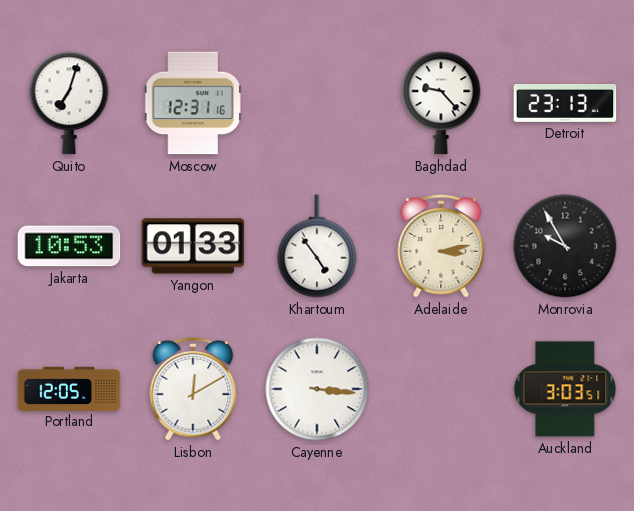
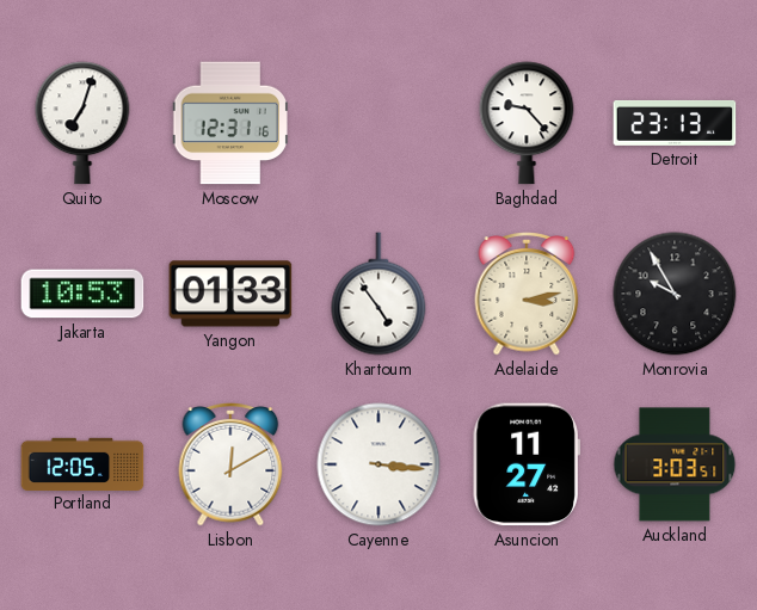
Asuncion: none -> 11:27
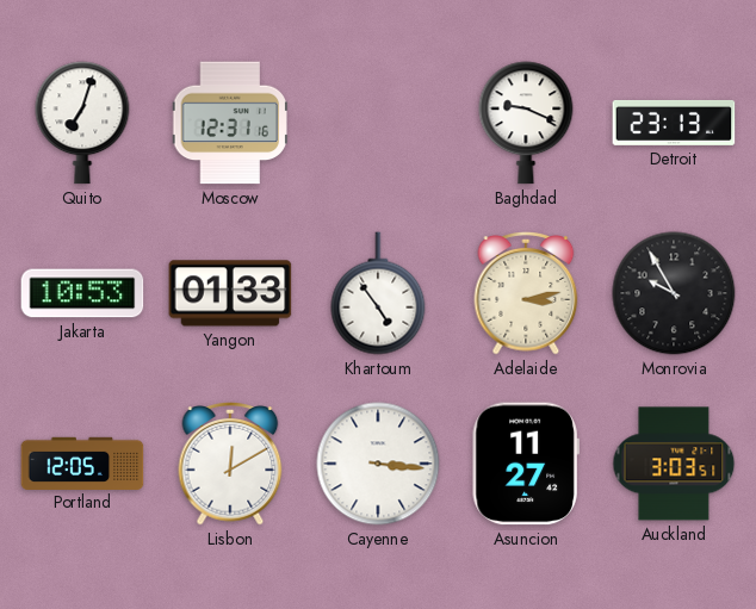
Baghdad: 9:23 -> 9:19
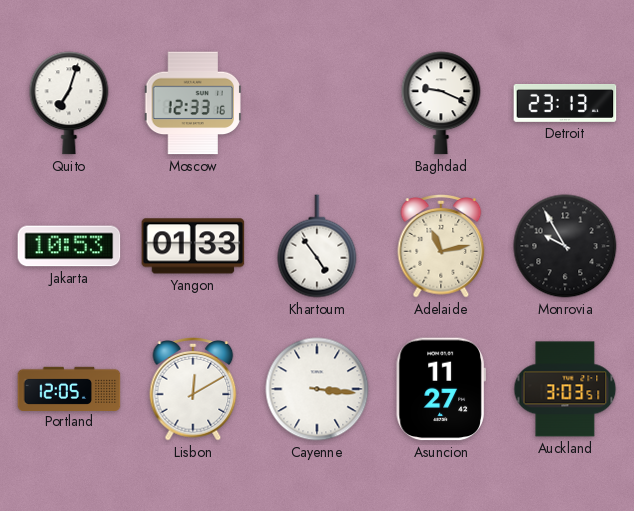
Moscow: 12:31 -> 12:33
Adelaide: 3:13 -> 11:13
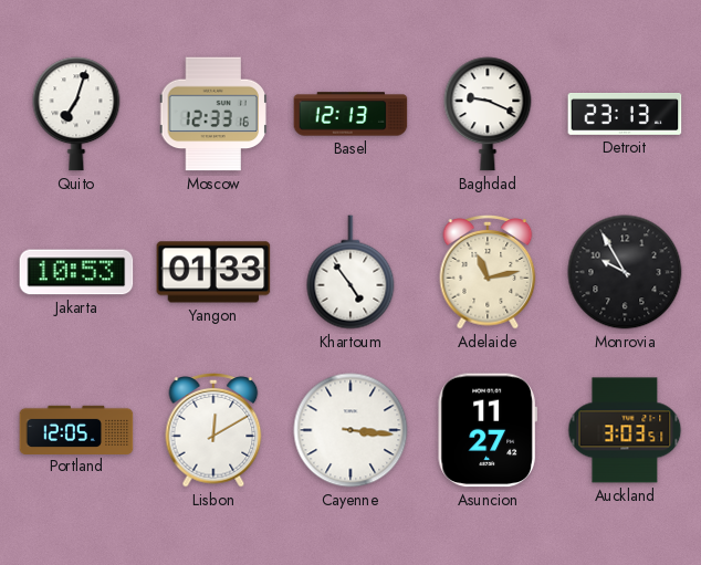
Basel: none -> 12:13
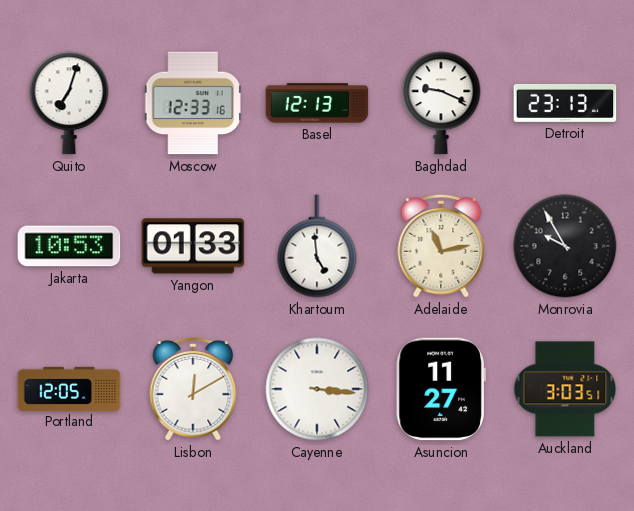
Khartoum: 4:54 -> 4:59
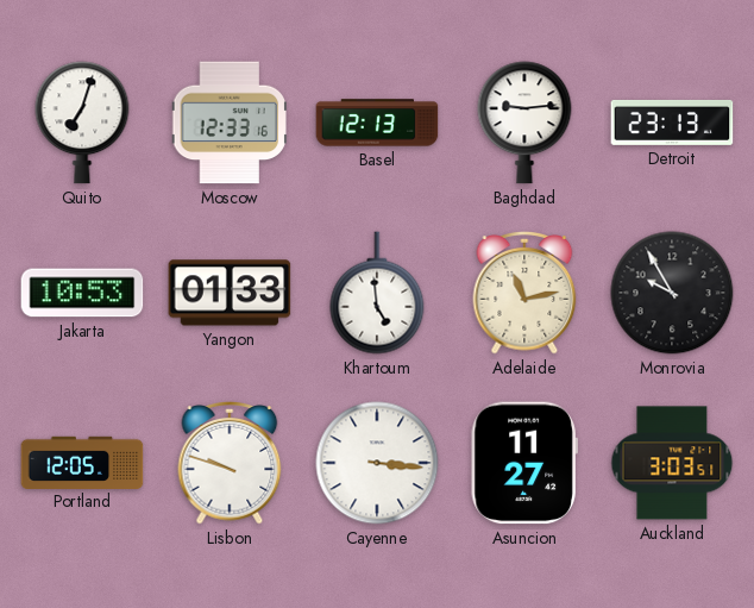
Baghdad: 9:19 -> 9:14
Lisbon: 12:10 -> 9:48
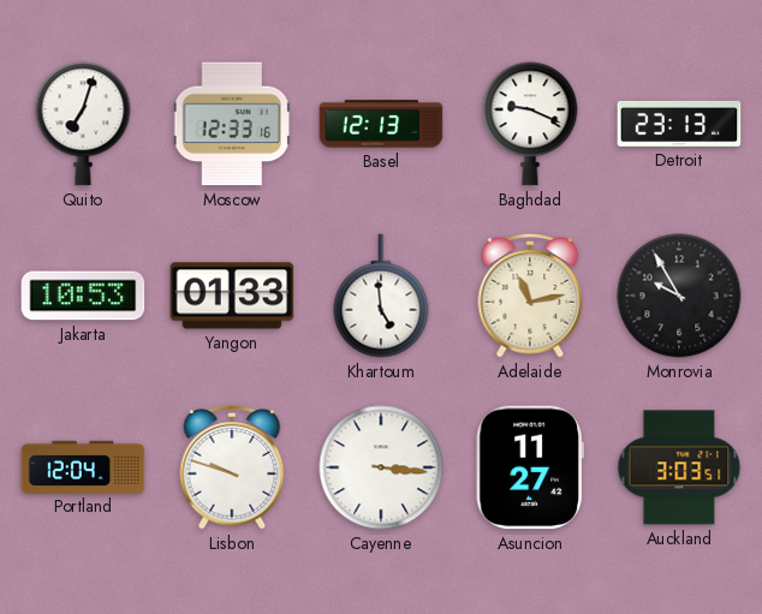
Baghdad: 9:14 -> 9:19
Portland: 12:05 -> 12:04
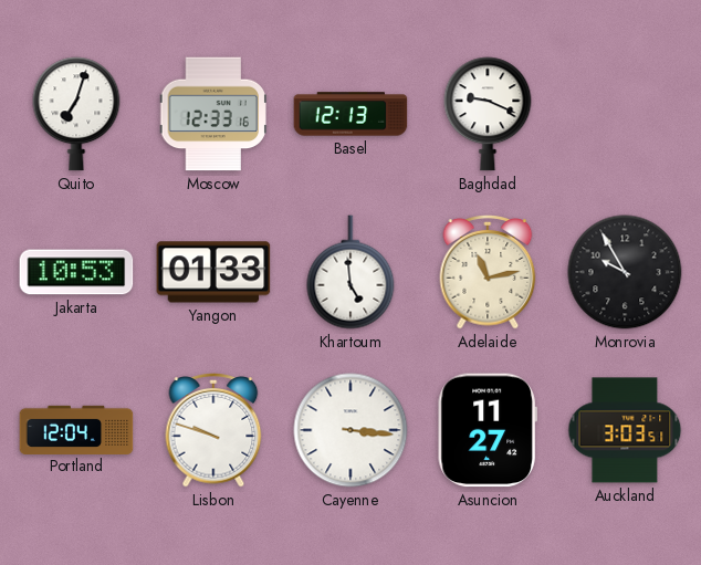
Detroit: 23:13 -> none
